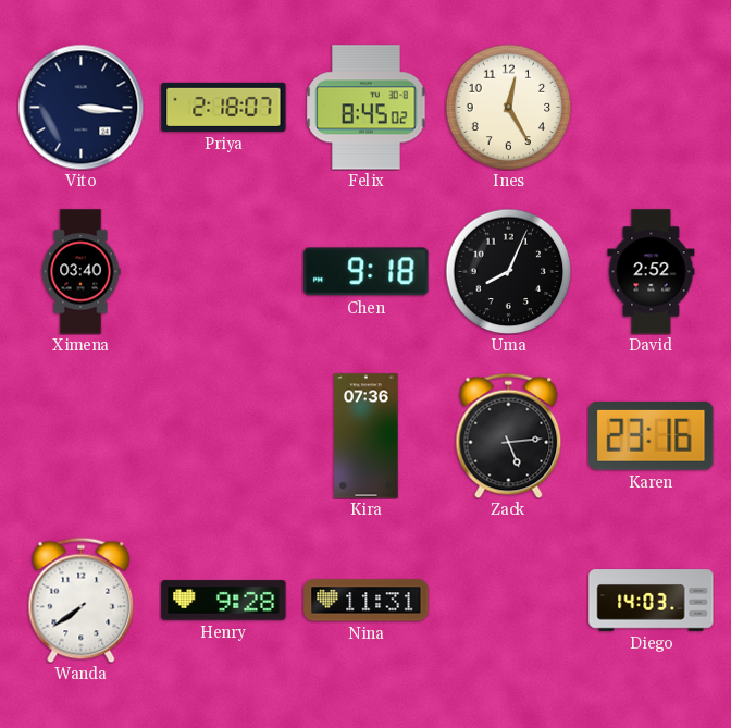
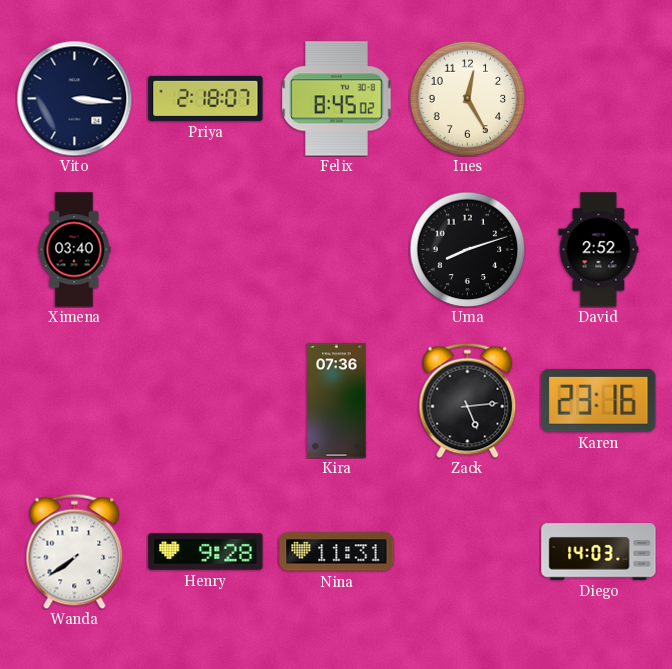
Chen: 9:18 -> none
Uma: 8:04 -> 8:12
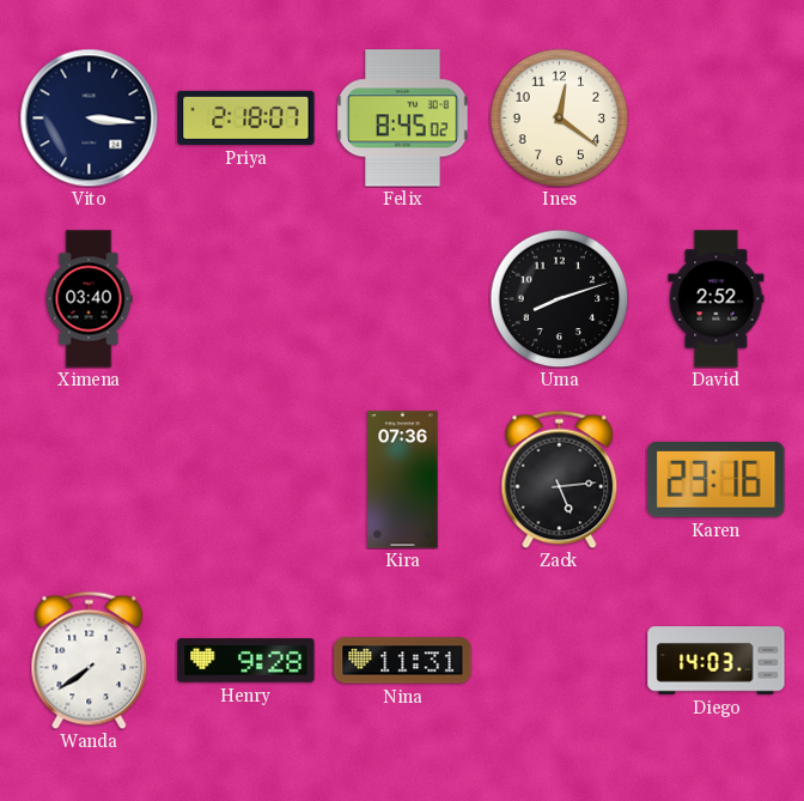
Ines: 12:25 -> 12:21
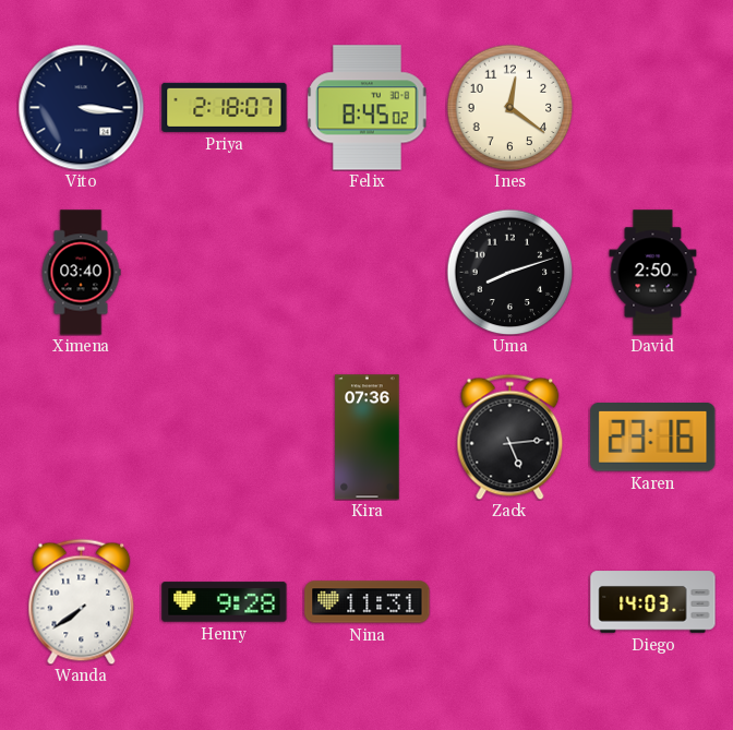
David: 2:52 -> 2:50
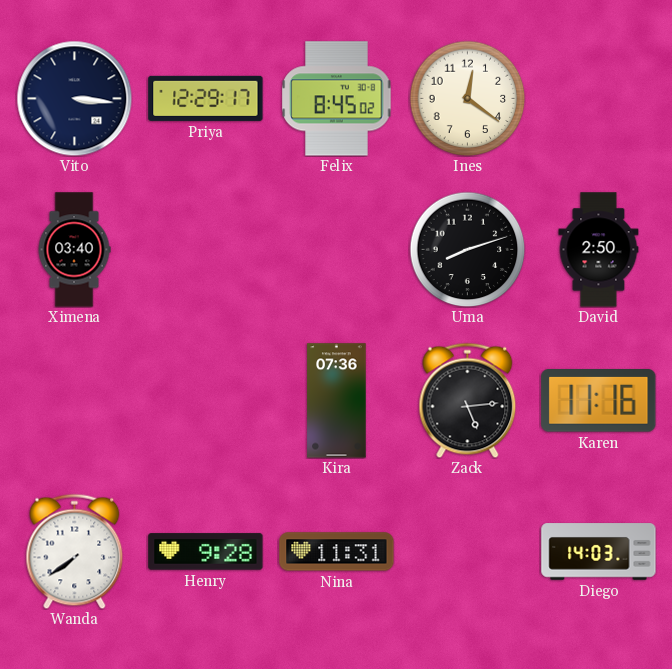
Priya: 2:18 -> 12:29
Karen: 23:16 -> 11:16
